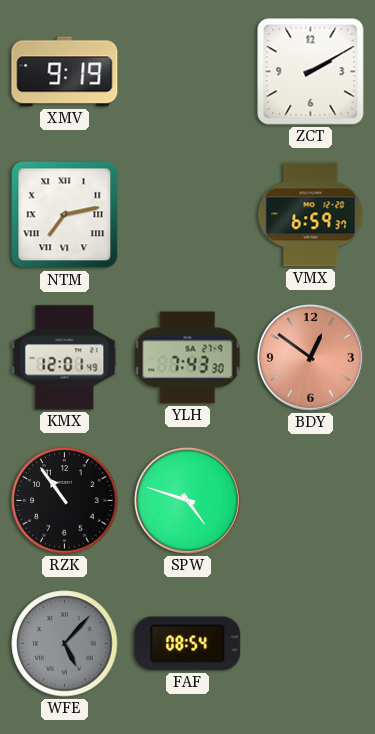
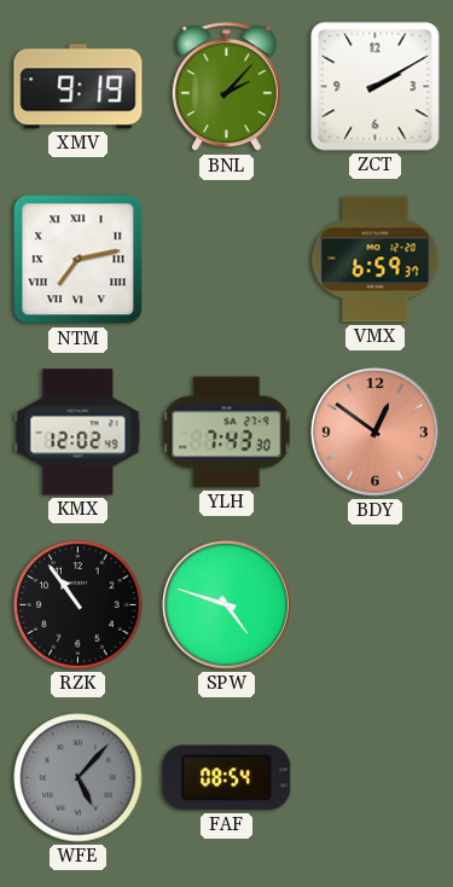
BNL: none -> 2:07
KMX: 12:01 -> 12:02
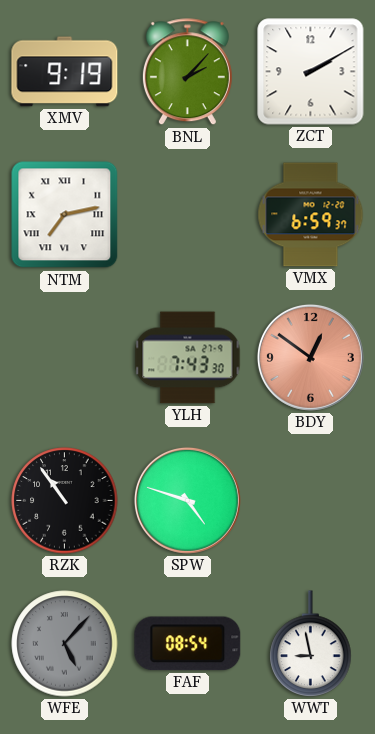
KMX: 12:02 -> none
WWT: none -> 8:58
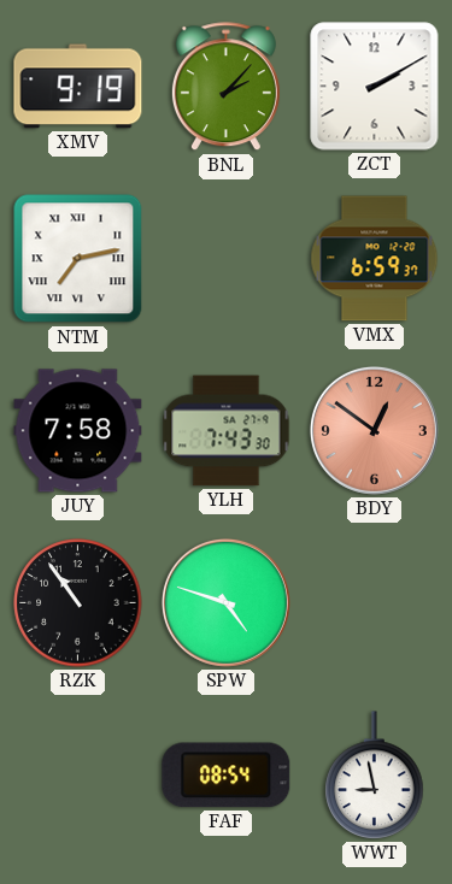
JUY: none -> 7:58
WFE: 5:07 -> none
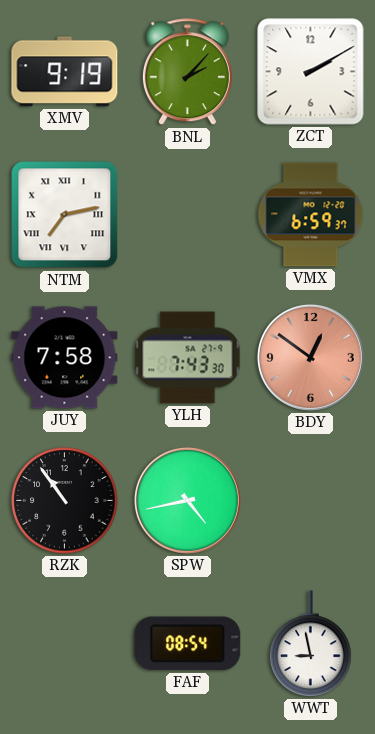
SPW: 4:48 -> 4:43
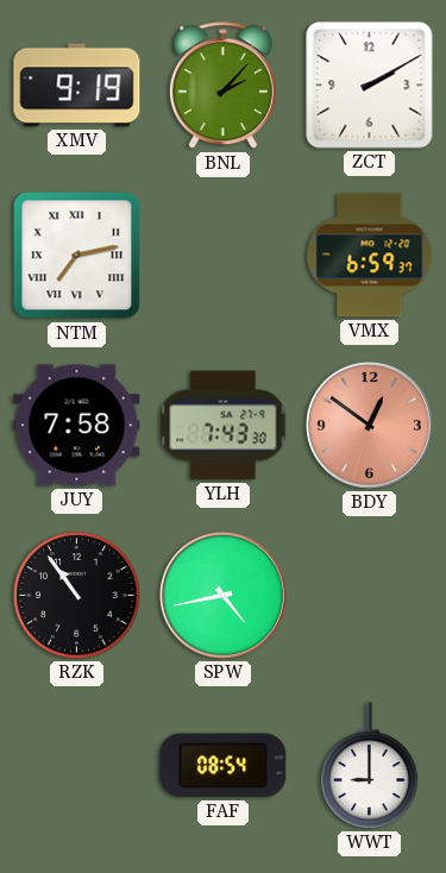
WWT: 8:58 -> 9:00
